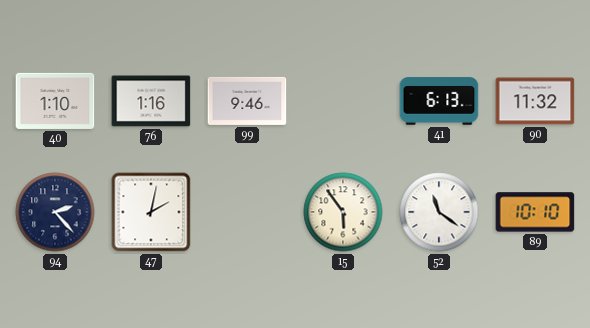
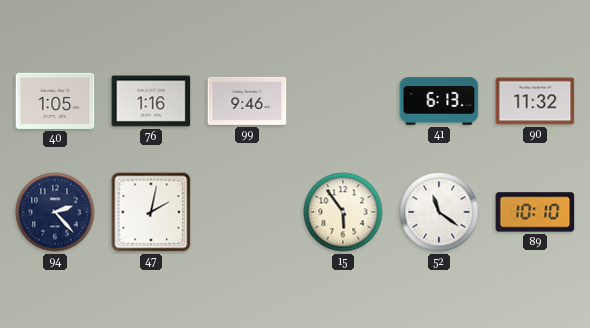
40: 1:10 -> 1:05
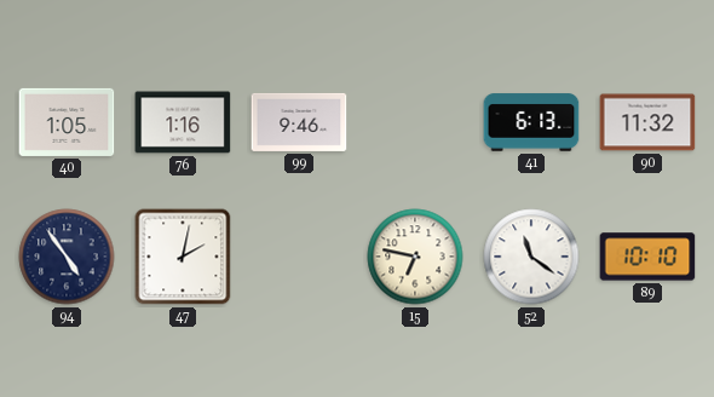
94: 2:23 -> 4:54
15: 5:54 -> 6:47
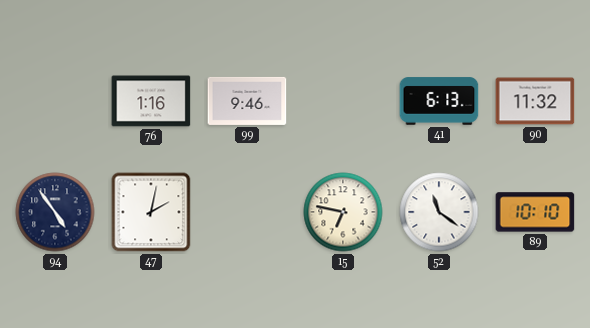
40: 1:05 -> none
